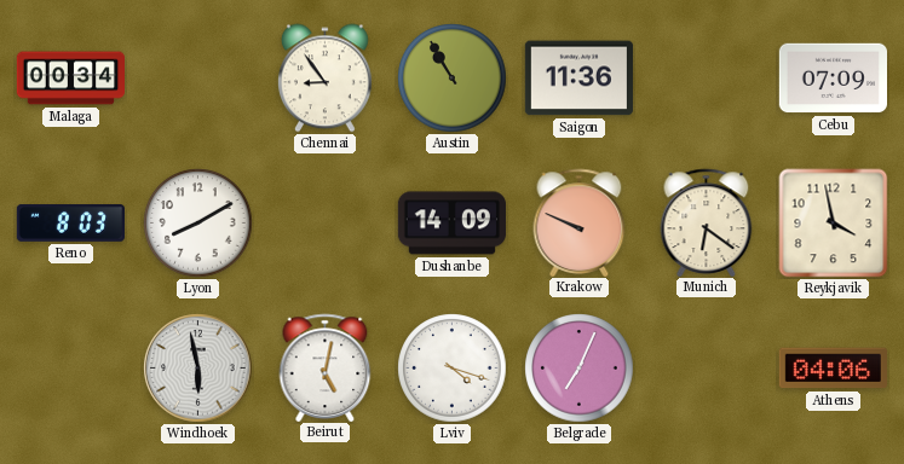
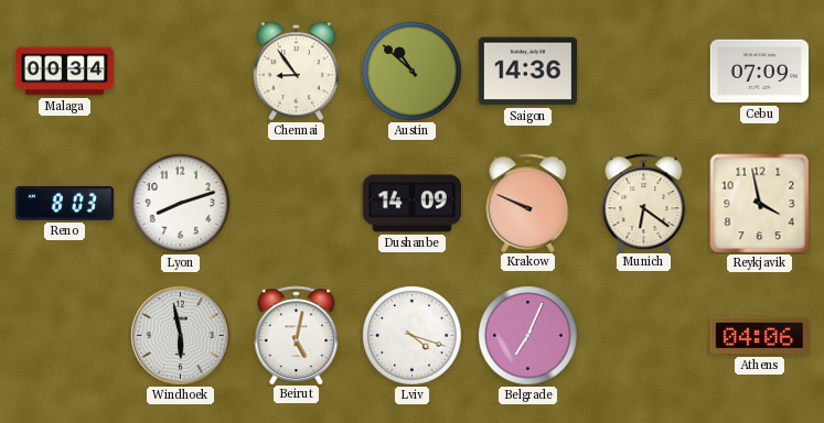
Austin: 10:55 -> 10:52
Saigon: 11:36 -> 14:36
Lyon: 8:10 -> 8:12
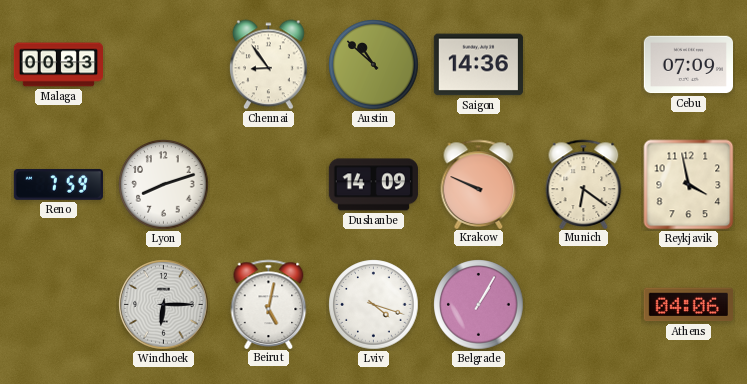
Malaga: 00:34 -> 00:33
Reno: 8:03 -> 7:59
Windhoek: 5:58 -> 6:15
Belgrade: 7:04 -> 1:05
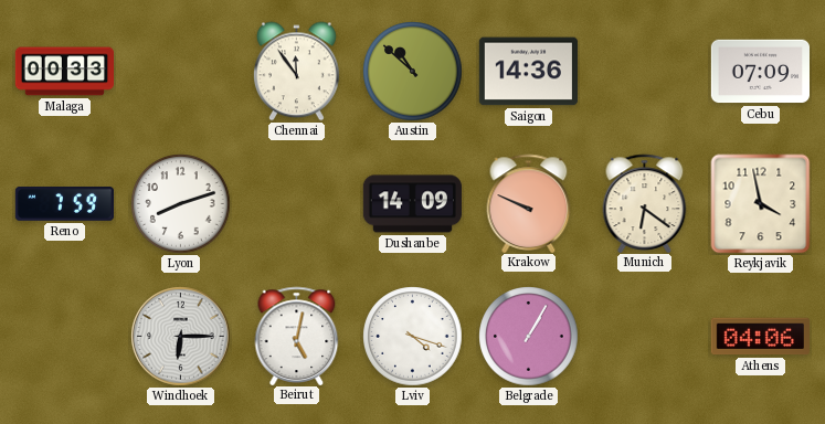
Chennai: 8:54 -> 11:54
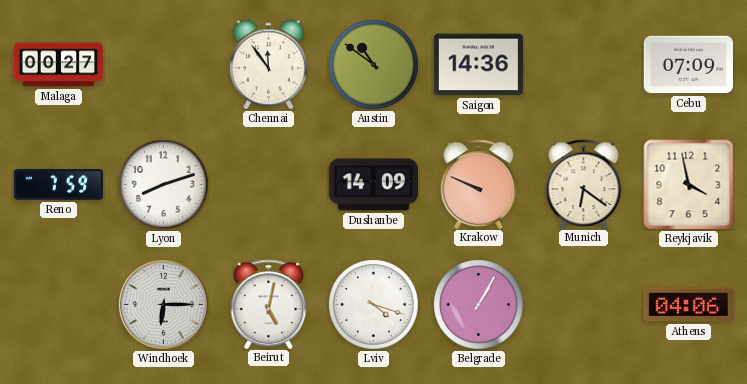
Malaga: 00:33 -> 00:27
Austin: 10:52 -> 10:51
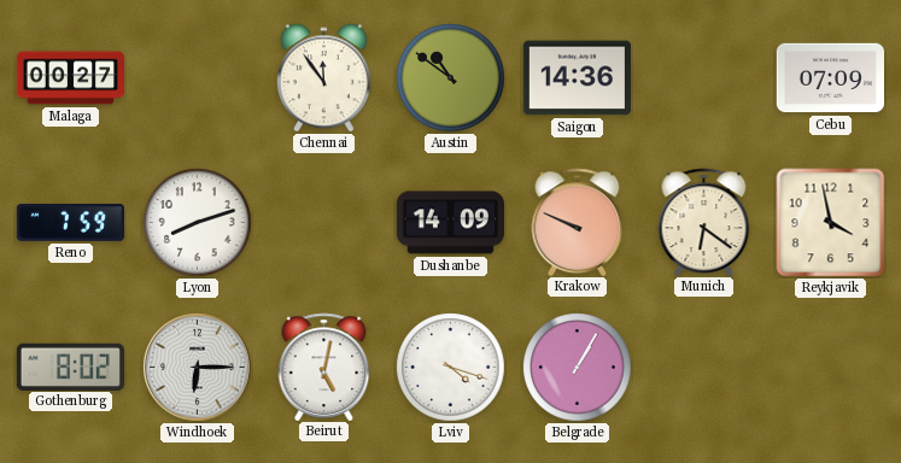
Gothenburg: none -> 8:02
Athens: 04:06 -> none
